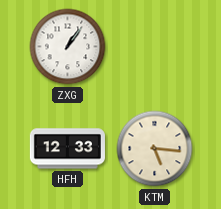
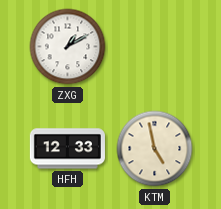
ZXG: 1:06 -> 1:10
KTM: 5:16 -> 4:58
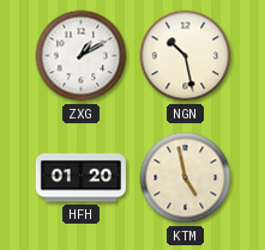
NGN: none -> 10:28
HFH: 12:33 -> 01:20
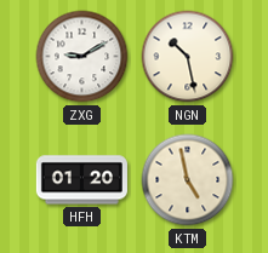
ZXG: 1:10 -> 9:10
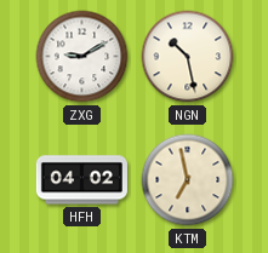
HFH: 01:20 -> 04:02
KTM: 4:58 -> 6:58
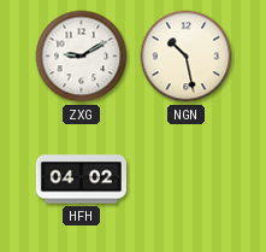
KTM: 6:58 -> none
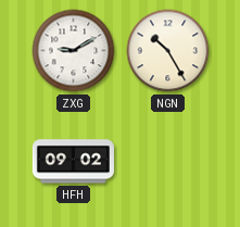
NGN: 10:28 -> 10:25
HFH: 04:02 -> 09:02
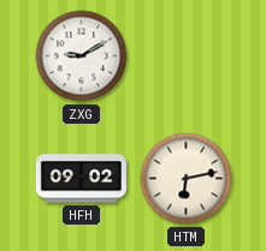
NGN: 10:25 -> none
HTM: none -> 6:13
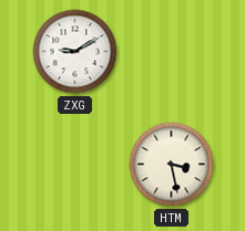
HFH: 09:02 -> none
HTM: 6:13 -> 3:28
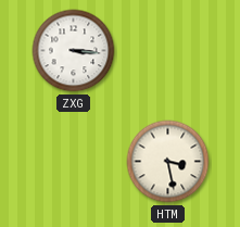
ZXG: 9:10 -> 3:16
